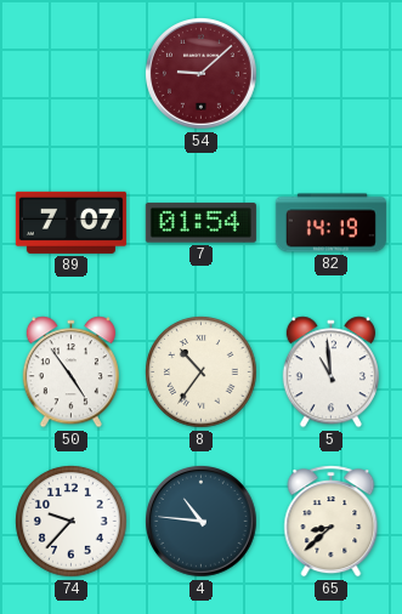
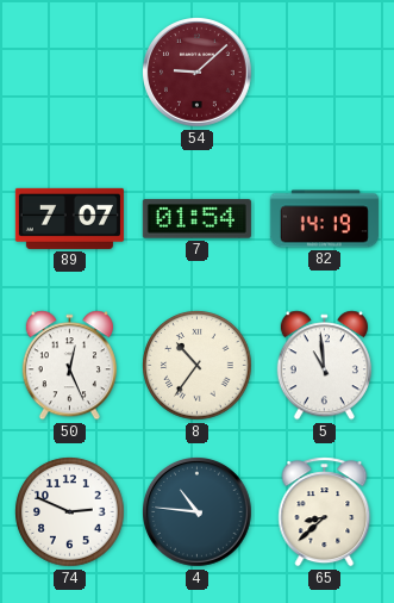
50: 4:54 -> 12:26
74: 9:37 -> 2:49
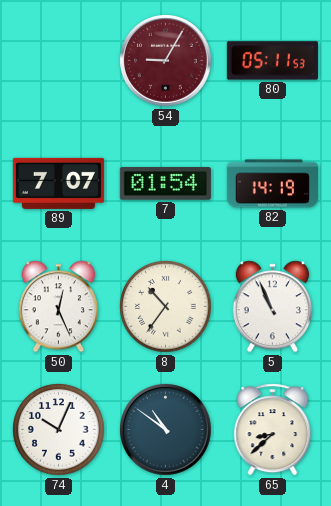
54: 9:08 -> 9:05
80: none -> 05:11
5: 10:59 -> 10:56
74: 2:49 -> 10:04
4: 10:46 -> 10:51
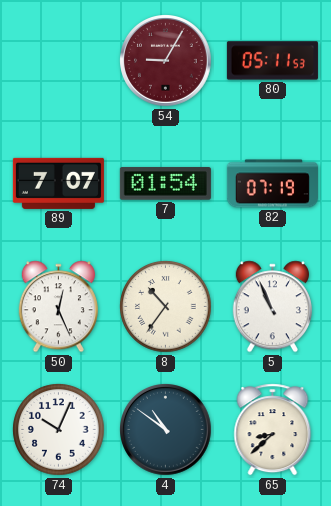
82: 14:19 -> 07:19
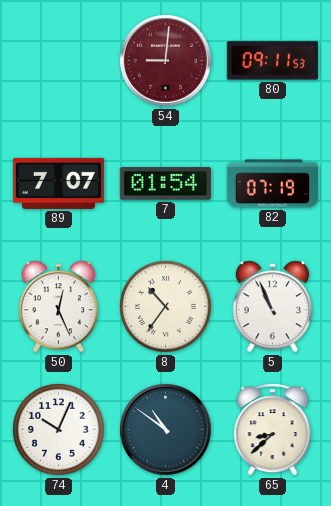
54: 9:05 -> 9:01
80: 05:11 -> 09:11
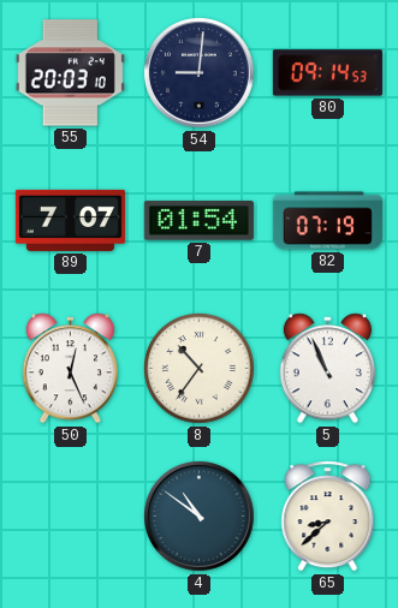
55: none -> 20:03
54 dial: burgundy -> navy
80: 09:11 -> 09:14
74: 10:04 -> none
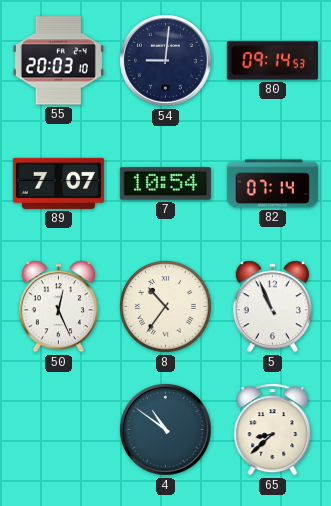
7: 01:54 -> 10:54
82: 07:19 -> 07:14
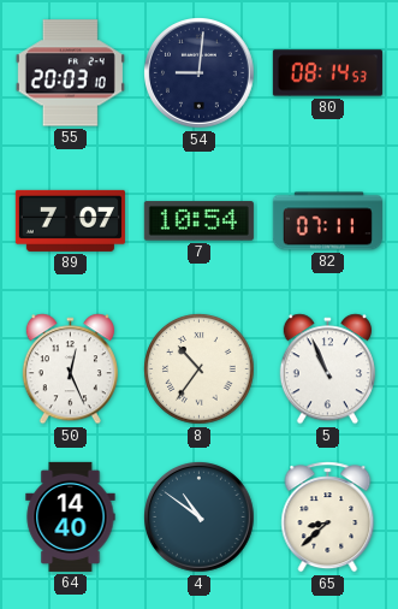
80: 09:14 -> 08:14
82: 07:14 -> 07:11
64: none -> 14:40
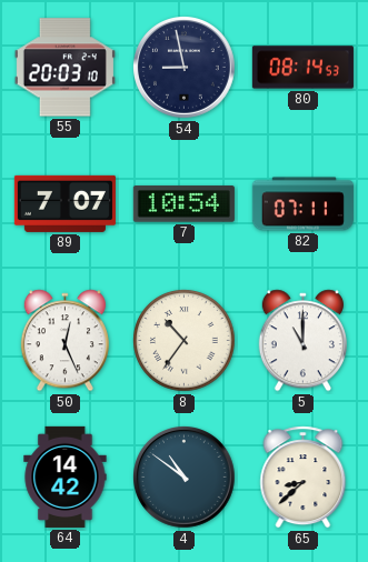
54: 9:01 -> 8:58
5: 10:56 -> 11:00
64: 14:40 -> 14:42
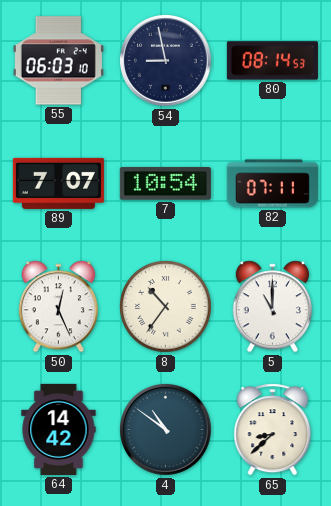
55: 20:03 -> 06:03
